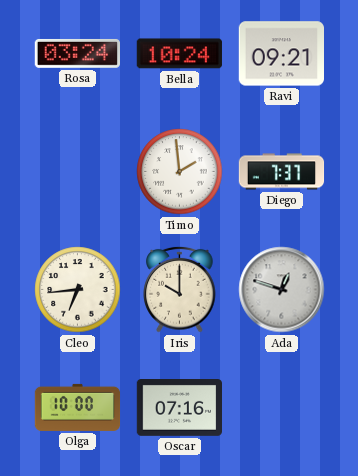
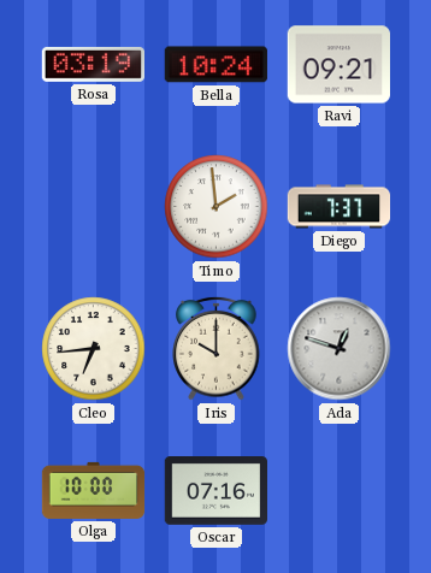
Rosa: 03:24 -> 03:19
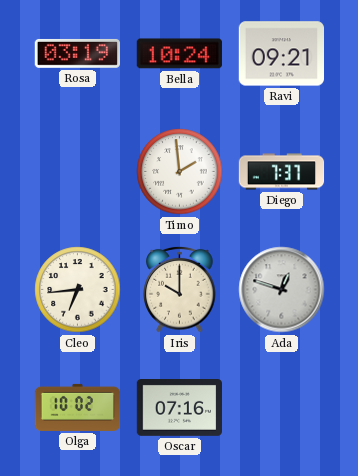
Olga: 10:00 -> 10:02
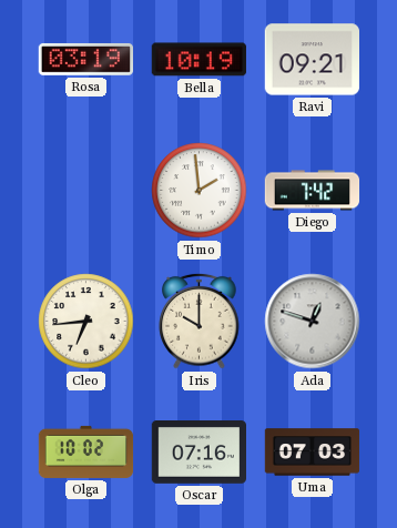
Bella: 10:24 -> 10:19
Diego: 7:37 -> 7:42
Uma: none -> 07:03
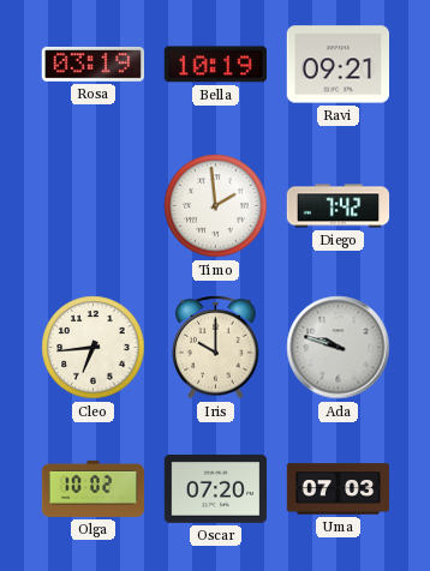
Ada: 12:48 -> 9:48
Oscar: 07:16 -> 07:20
